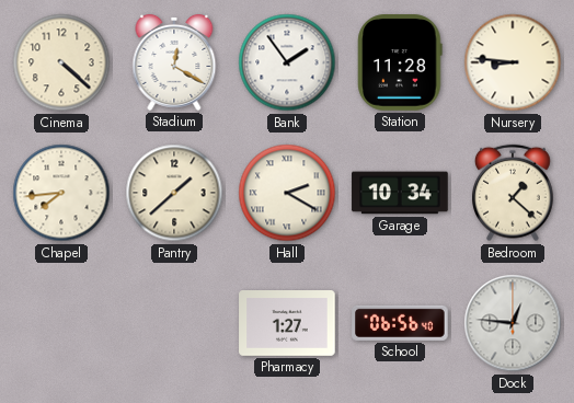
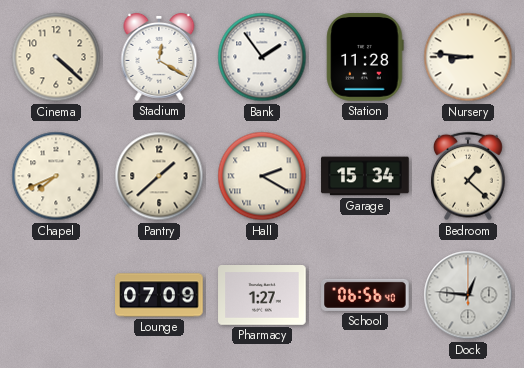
Chapel: 7:44 -> 7:41
Garage: 10:34 -> 15:34
Lounge: none -> 07:09
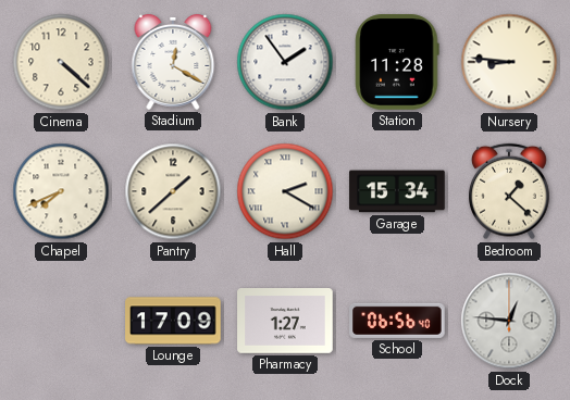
Lounge: 07:09 -> 17:09
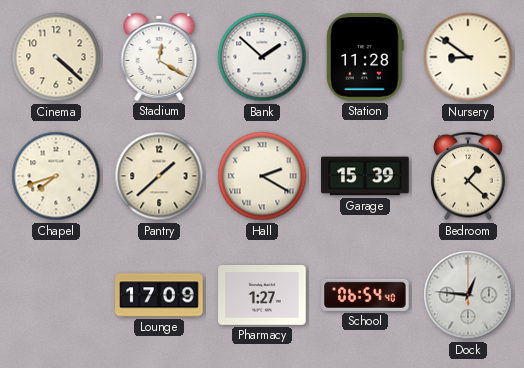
Bank: 1:54 -> 1:52
Nursery: 8:46 -> 8:51
Chapel: 7:41 -> 7:42
Garage: 15:34 -> 15:39
School: 06:56 -> 06:54
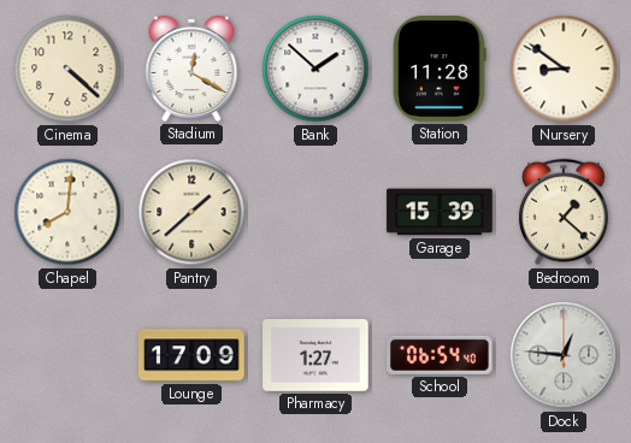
Chapel: 7:42 -> 8:01
Hall: 2:20 -> none
